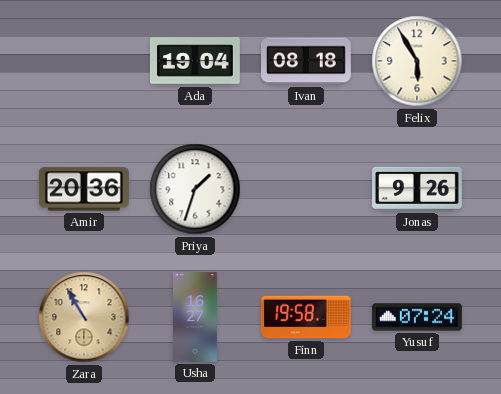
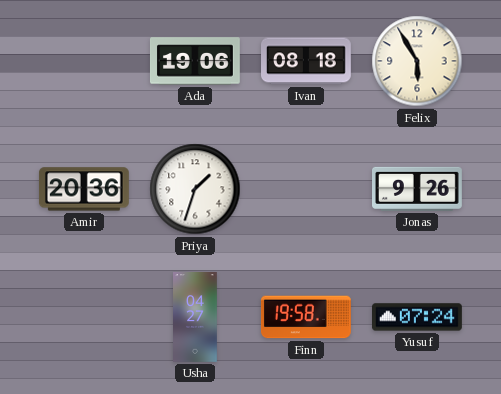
Ada: 19:04 -> 19:06
Zara: 10:55 -> none
Usha: 16:27 -> 04:27
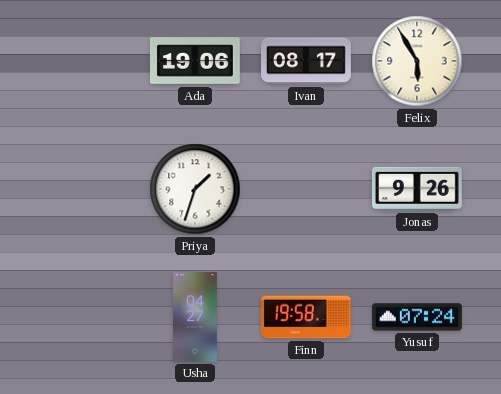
Ivan: 08:18 -> 08:17
Amir: 20:36 -> none
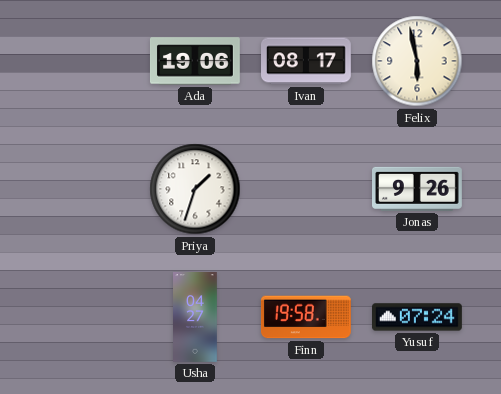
Felix: 5:55 -> 5:58
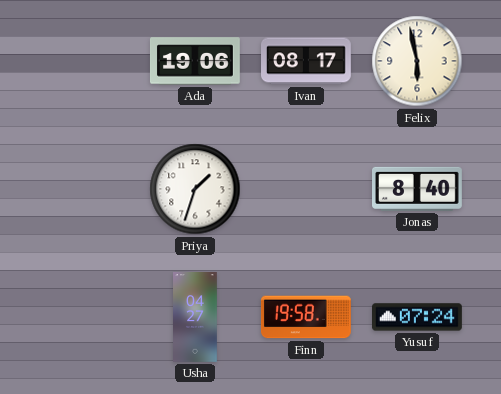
Jonas: 9:26 -> 8:40
